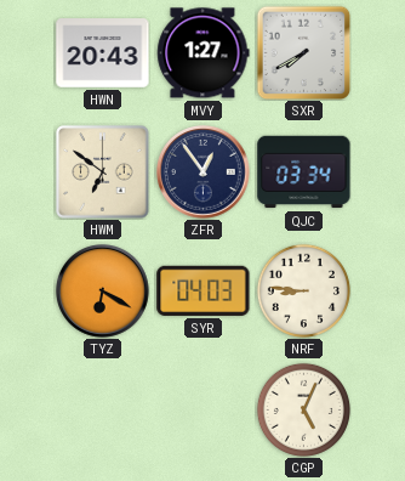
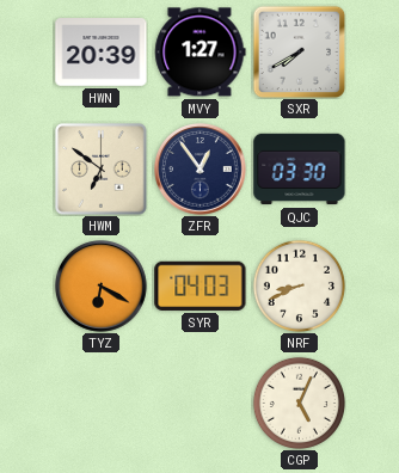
HWN: 20:43 -> 20:39
QJC: 03:34 -> 03:30
NRF: 8:46 -> 8:41
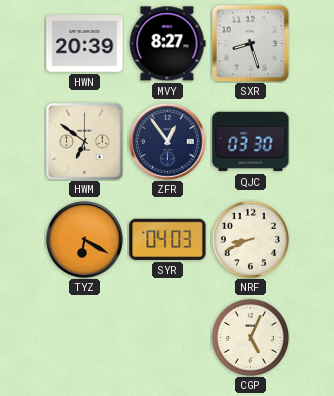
MVY: 1:27 -> 8:27
SXR: 7:40 -> 8:27
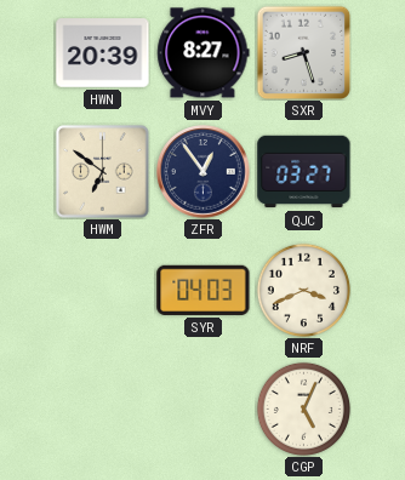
QJC: 03:30 -> 03:27
TYZ: 6:20 -> none
NRF: 8:41 -> 3:41
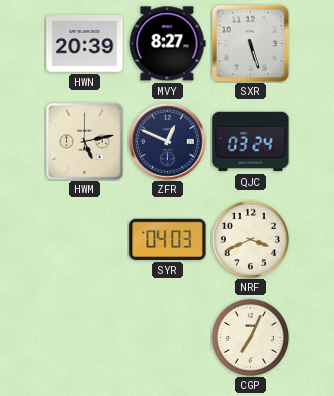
SXR: 8:27 -> 5:27
HWM: 6:51 -> 5:13
ZFR: 12:54 -> 12:49
QJC: 03:27 -> 03:24
CGP: 5:04 -> 7:04
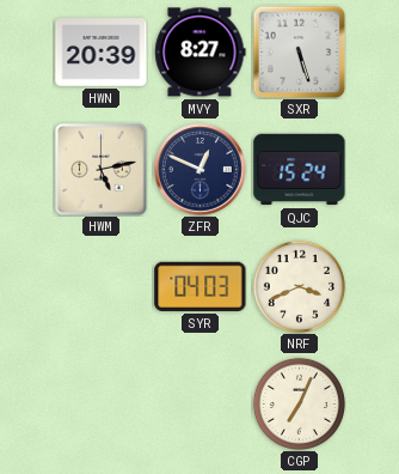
QJC: 03:24 -> 15:24
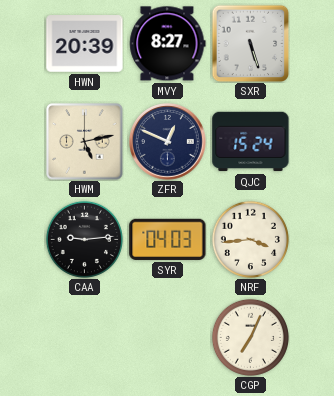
CAA: none -> 9:14
NRF: 3:41 -> 3:44
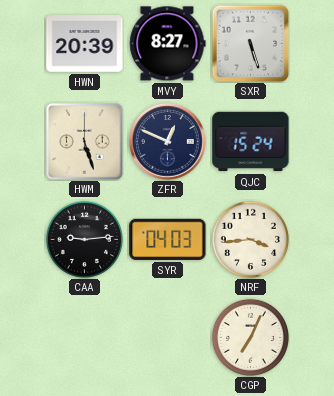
HWM: 5:13 -> 5:27
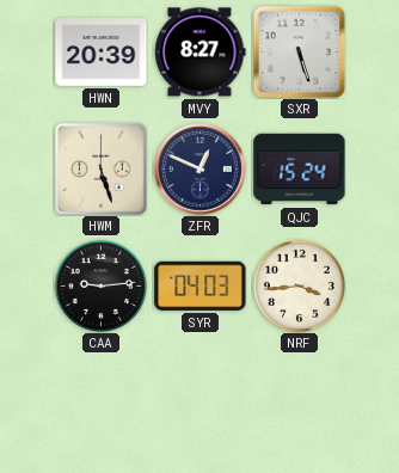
CGP: 7:04 -> none
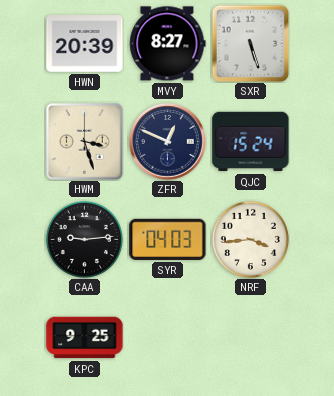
HWM: 5:27 -> 3:27
KPC: none -> 9:25
